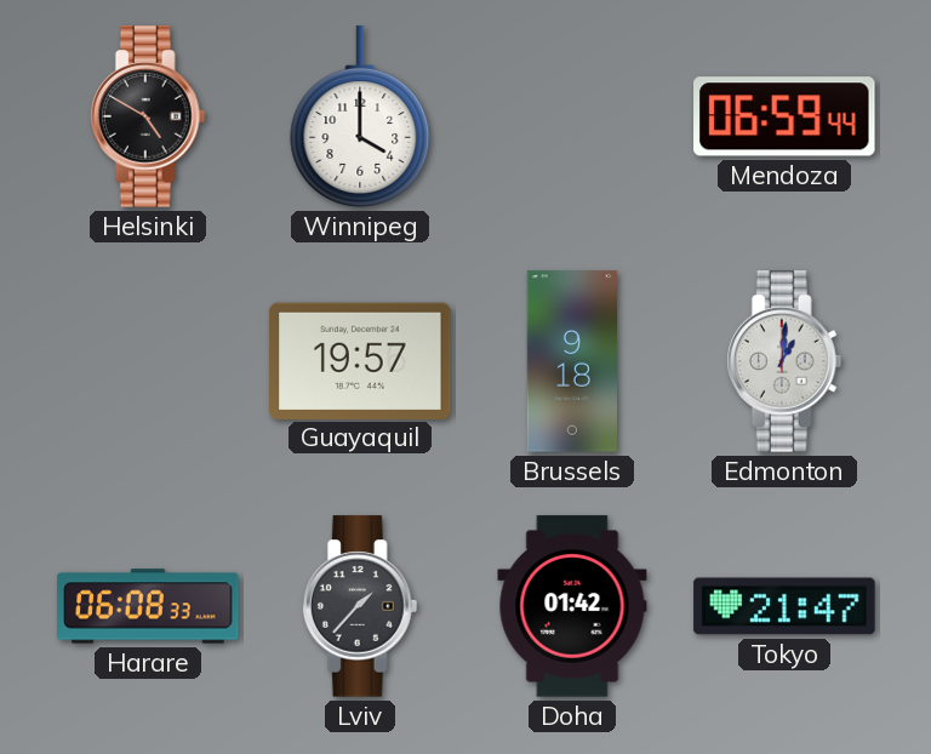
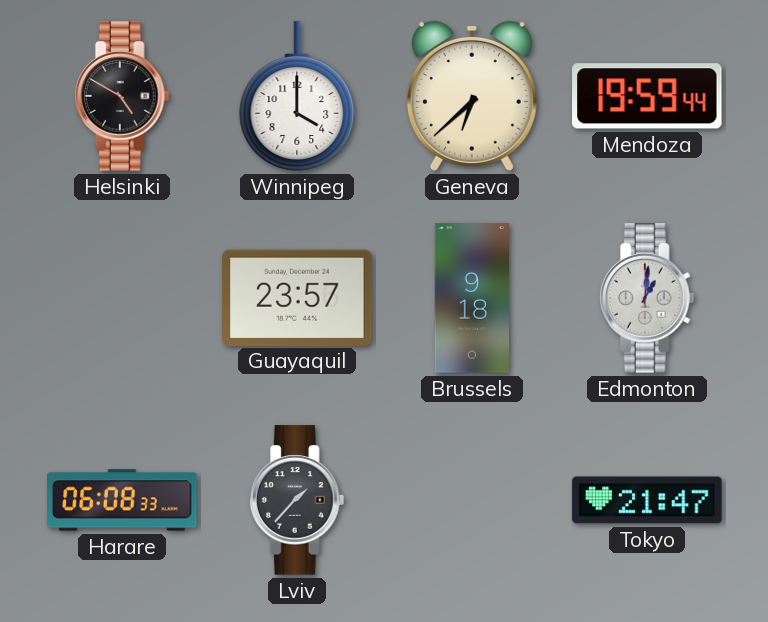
Geneva: none -> 6:38
Mendoza: 06:59 -> 19:59
Guayaquil: 19:57 -> 23:57
Doha: 01:42 -> none
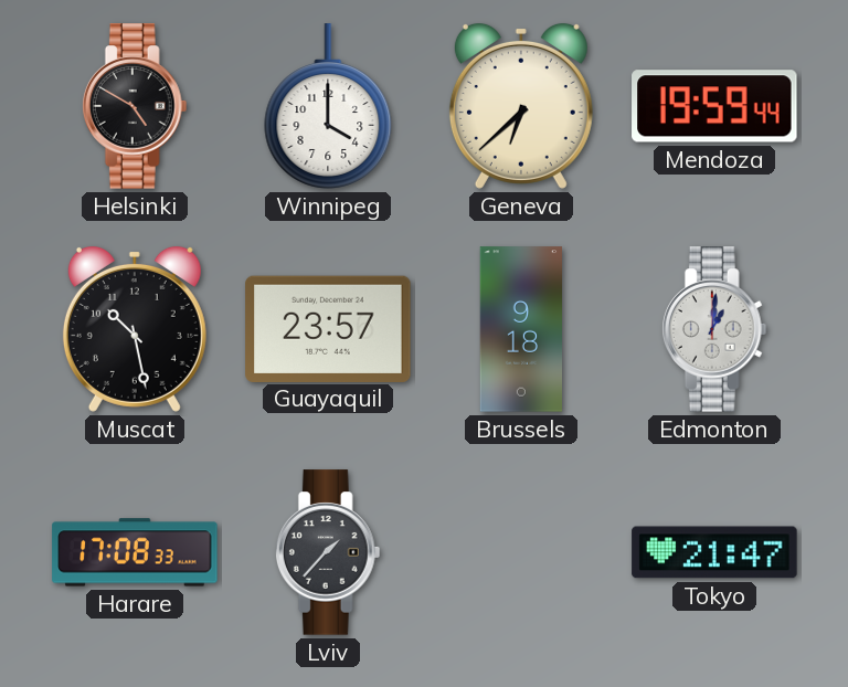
Muscat: none -> 10:28
Harare: 06:08 -> 17:08
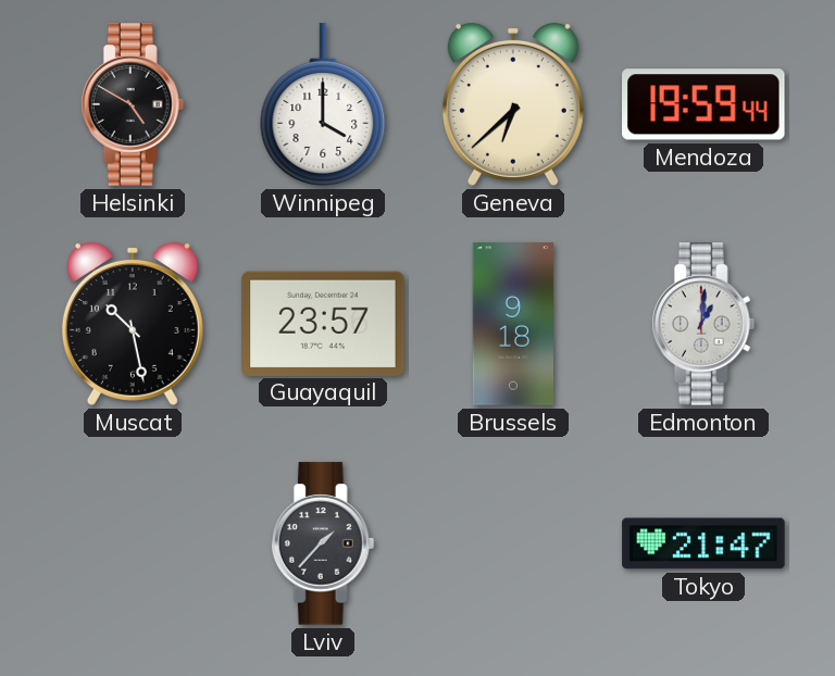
Harare: 17:08 -> none
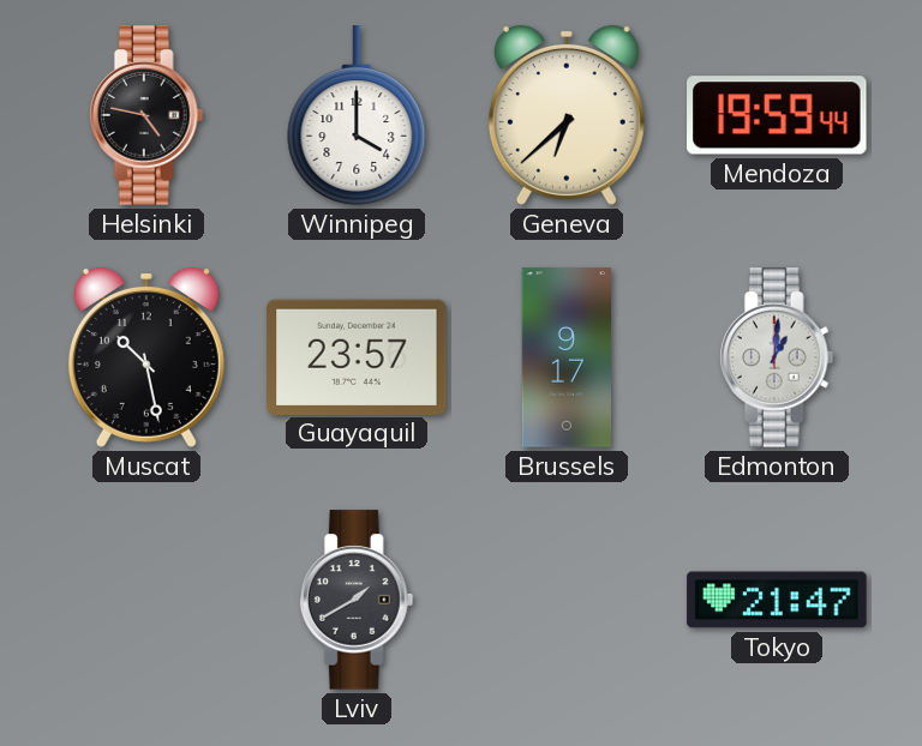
Helsinki: 4:50 -> 4:47
Brussels: 9:18 -> 9:17
Lviv: 1:37 -> 1:40
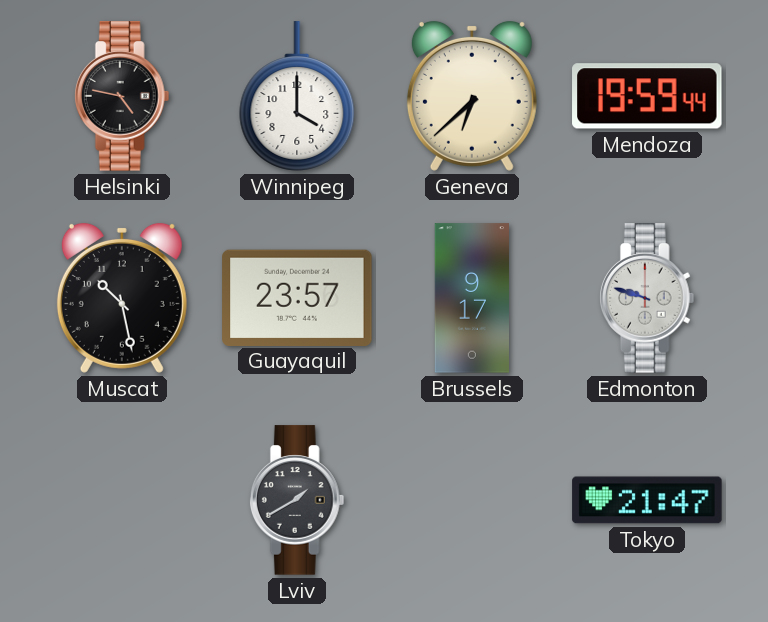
Edmonton: 1:01 -> 9:48
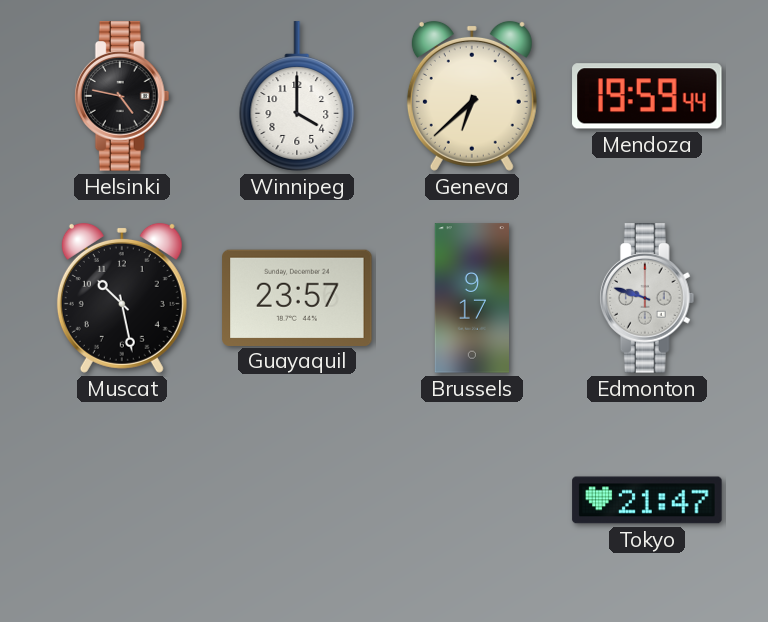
Lviv: 1:40 -> none
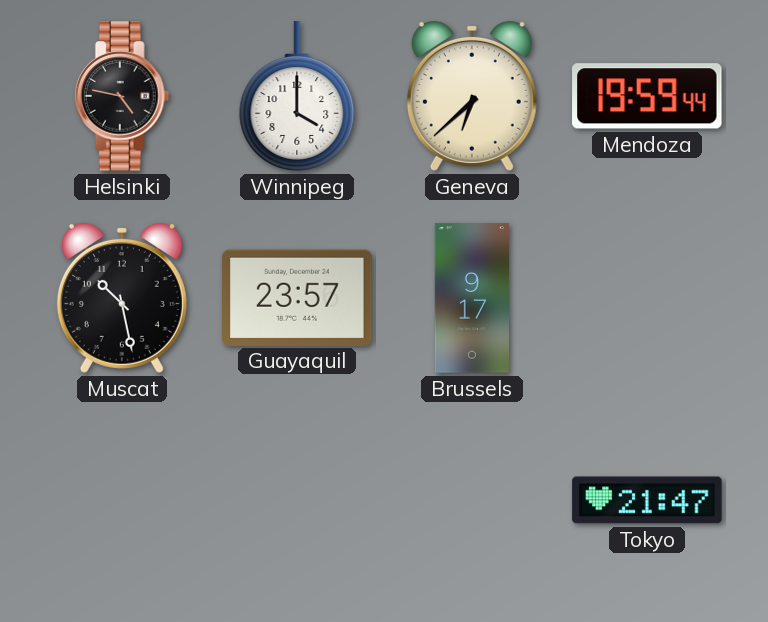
Edmonton: 9:48 -> none
